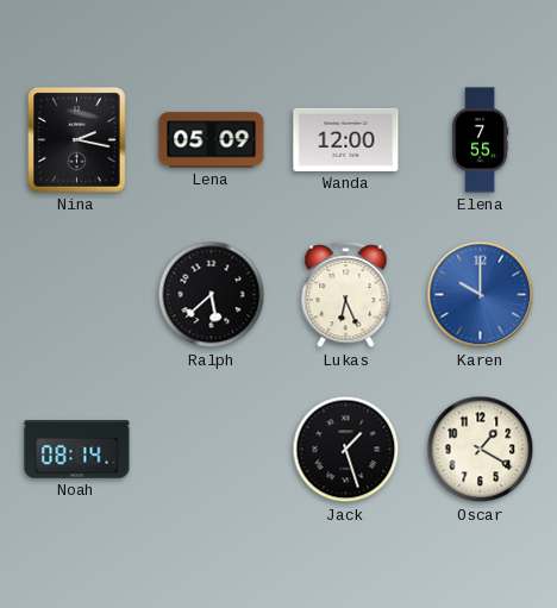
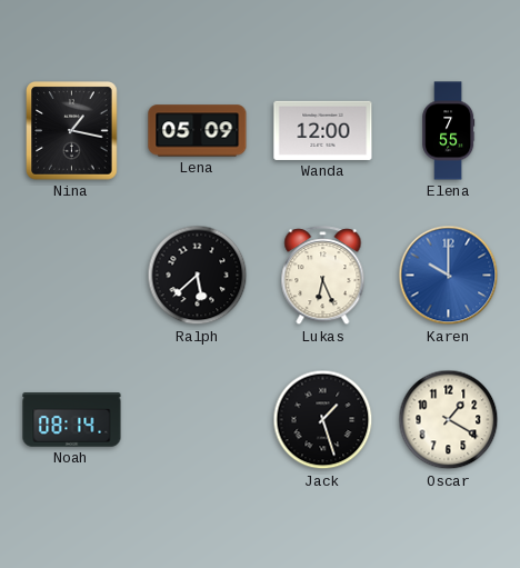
Nina: 2:17 -> 1:17
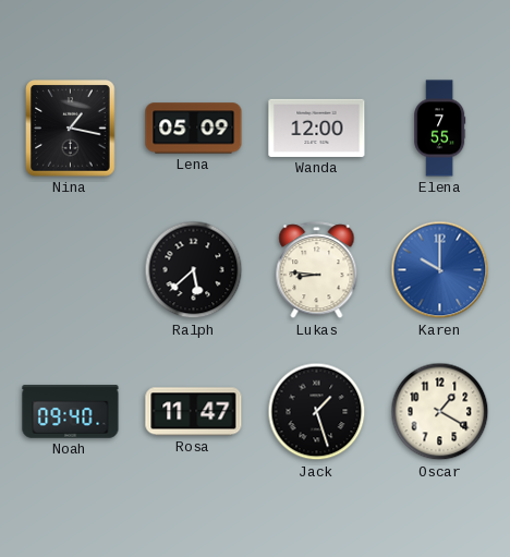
Lukas: 6:26 -> 8:46
Noah: 08:14 -> 09:40
Rosa: none -> 11:47
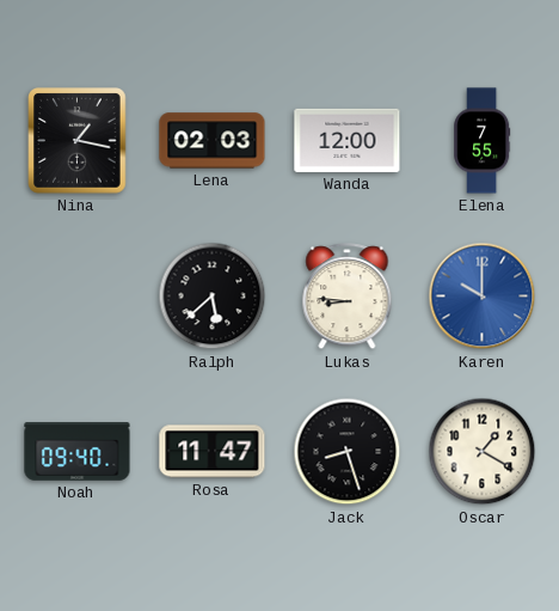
Lena: 05:09 -> 02:03
Jack: 1:27 -> 8:27
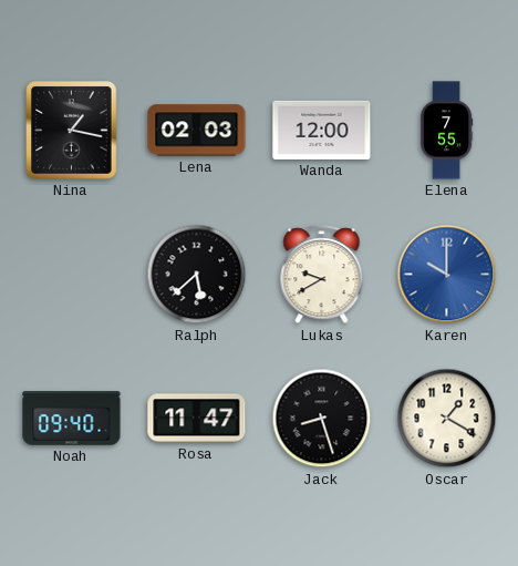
Lukas: 8:46 -> 9:40
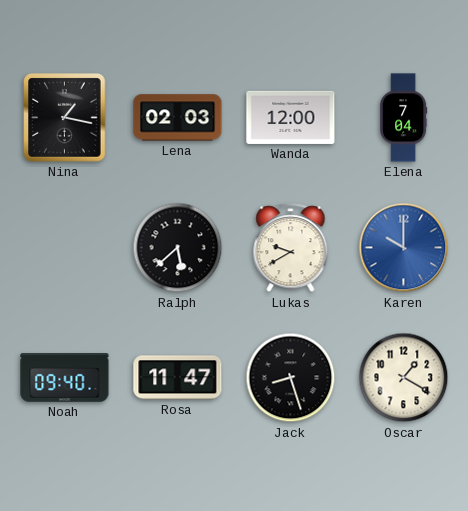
Elena: 7:55 -> 7:04
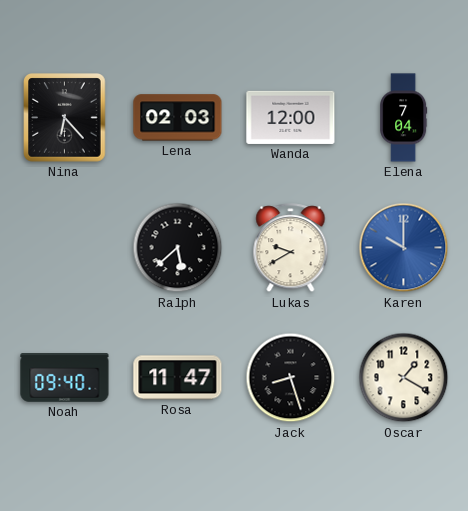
Nina: 1:17 -> 6:23
